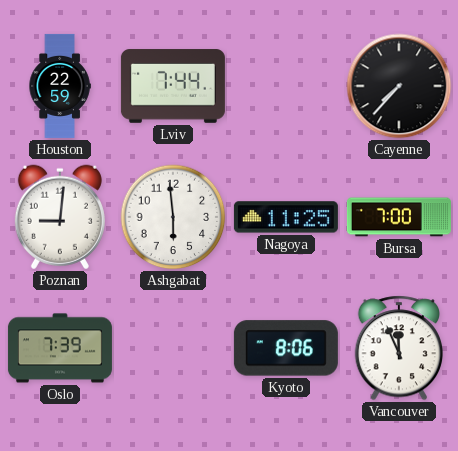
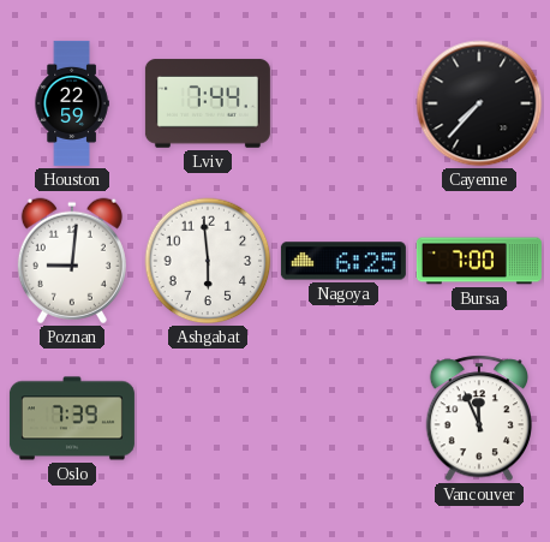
Nagoya: 11:25 -> 6:25
Kyoto: 8:06 -> none
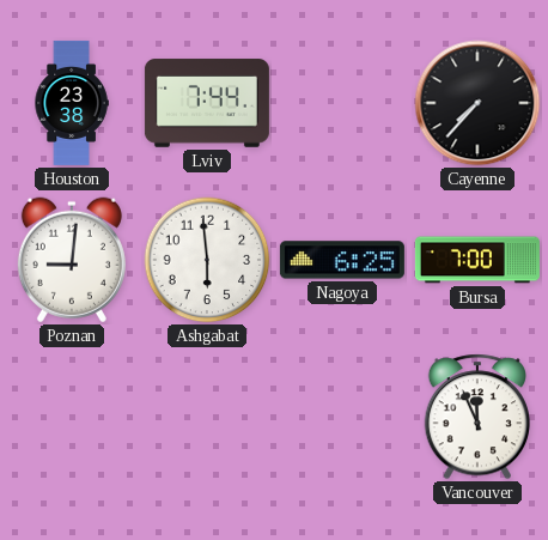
Houston: 22:59 -> 23:38
Oslo: 7:39 -> none
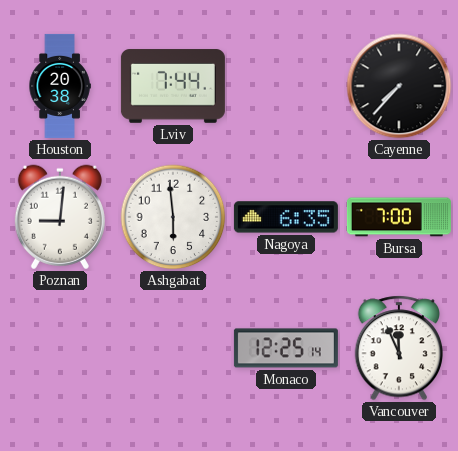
Houston: 23:38 -> 20:38
Nagoya: 6:25 -> 6:35
Monaco: none -> 12:25
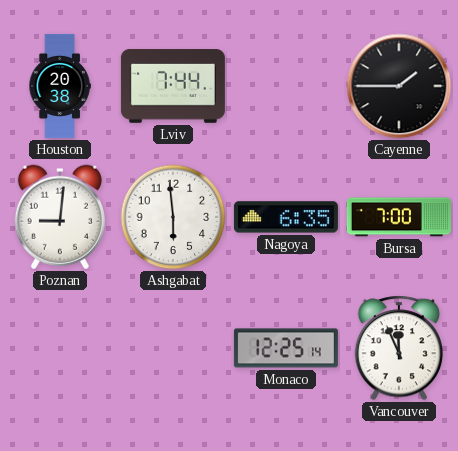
Cayenne: 7:37 -> 1:45
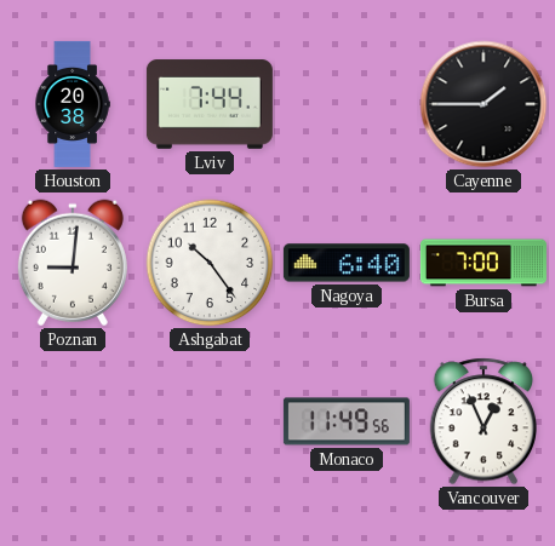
Ashgabat: 5:59 -> 10:24
Nagoya: 6:35 -> 6:40
Monaco: 12:25 -> 11:49
Vancouver: 11:56 -> 12:56
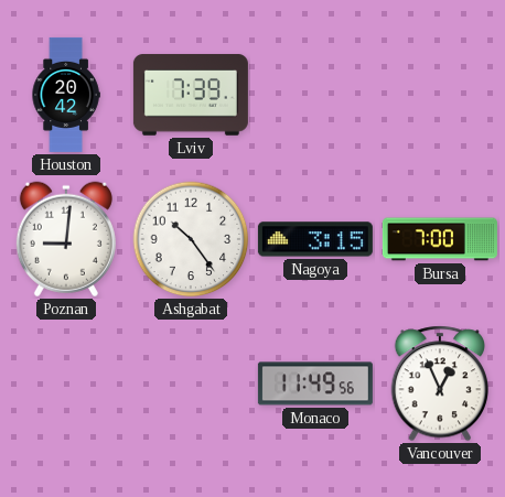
Houston: 20:38 -> 20:42
Lviv: 7:44 -> 7:39
Cayenne: 1:45 -> none
Nagoya: 6:40 -> 3:15
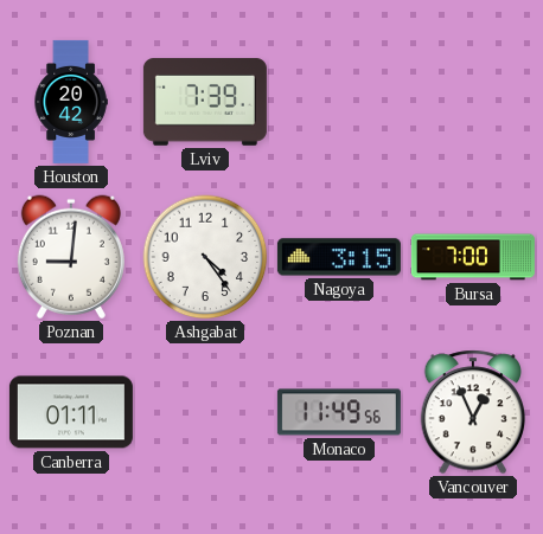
Ashgabat: 10:24 -> 4:24
Canberra: none -> 01:11
